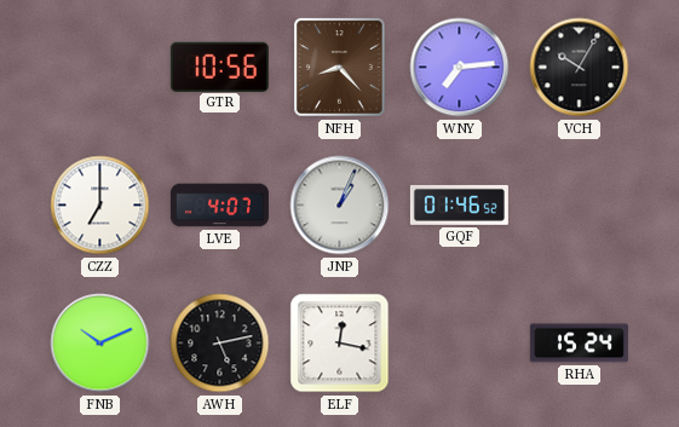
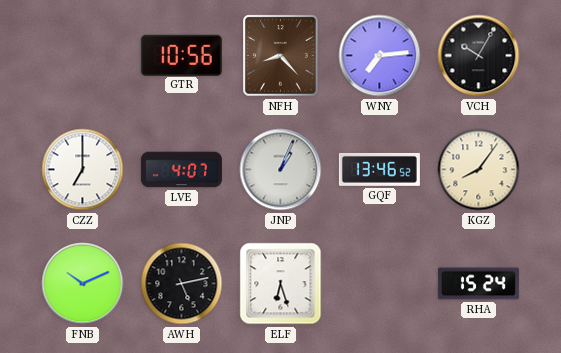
GQF: 01:46 -> 13:46
KGZ: none -> 8:06
ELF: 12:17 -> 6:27
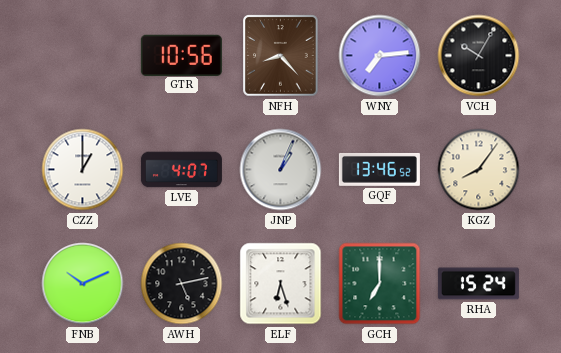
CZZ: 7:00 -> 1:00
GCH: none -> 7:00
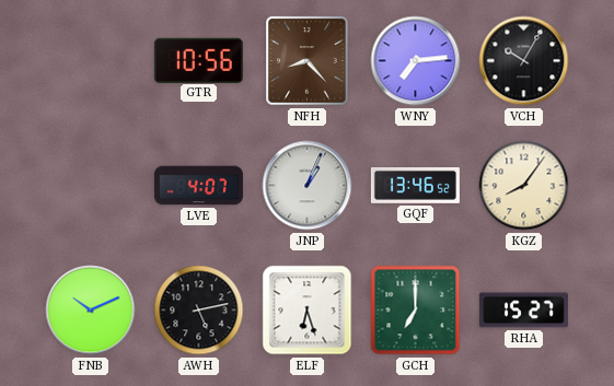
CZZ: 1:00 -> none
RHA: 15:24 -> 15:27
